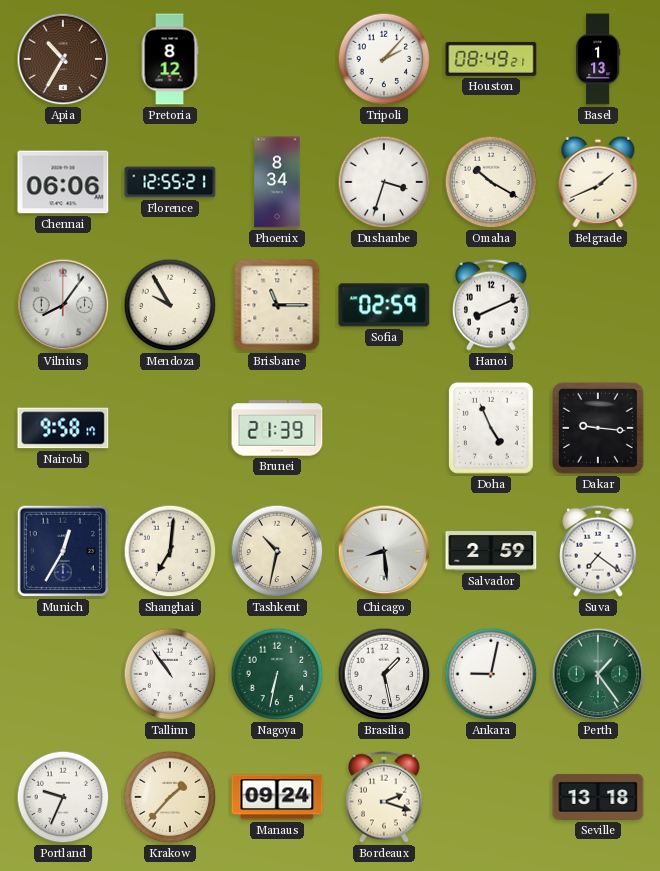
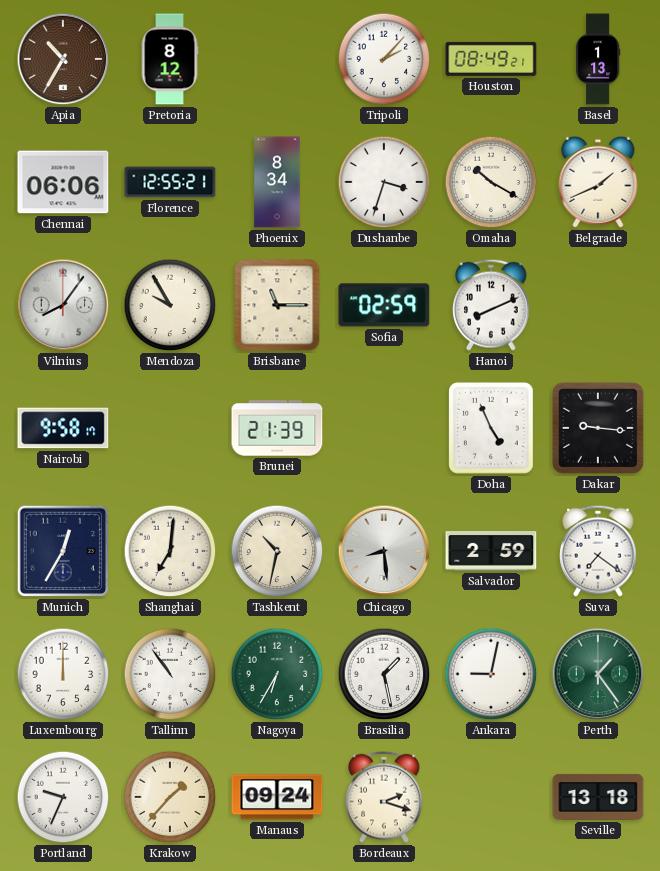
Luxembourg: none -> 12:00
Nagoya: 6:32 -> 6:35
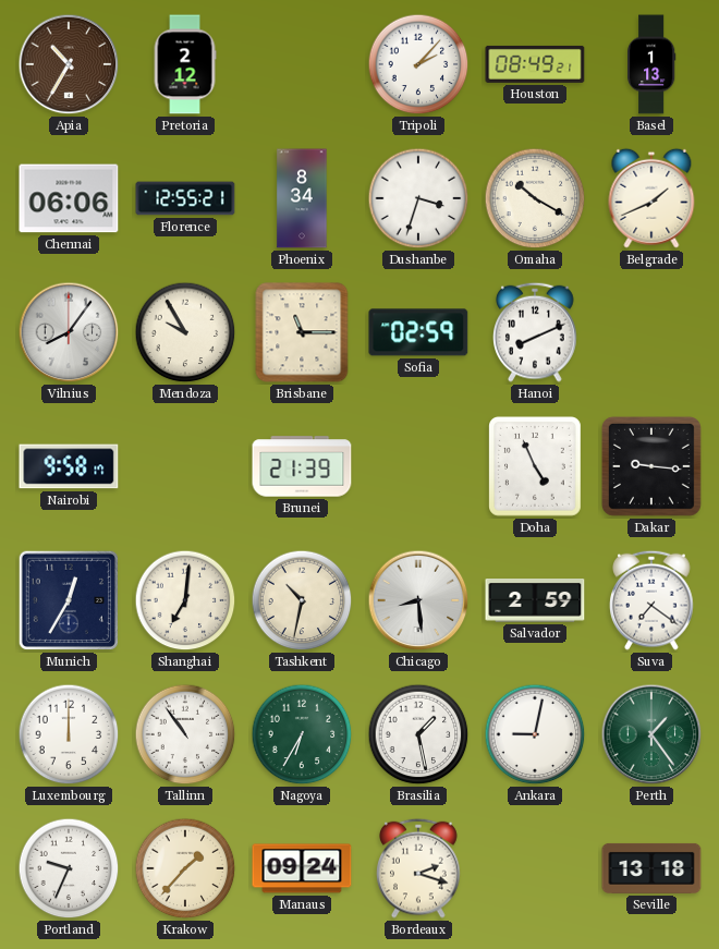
Pretoria: 8:12 -> 2:12
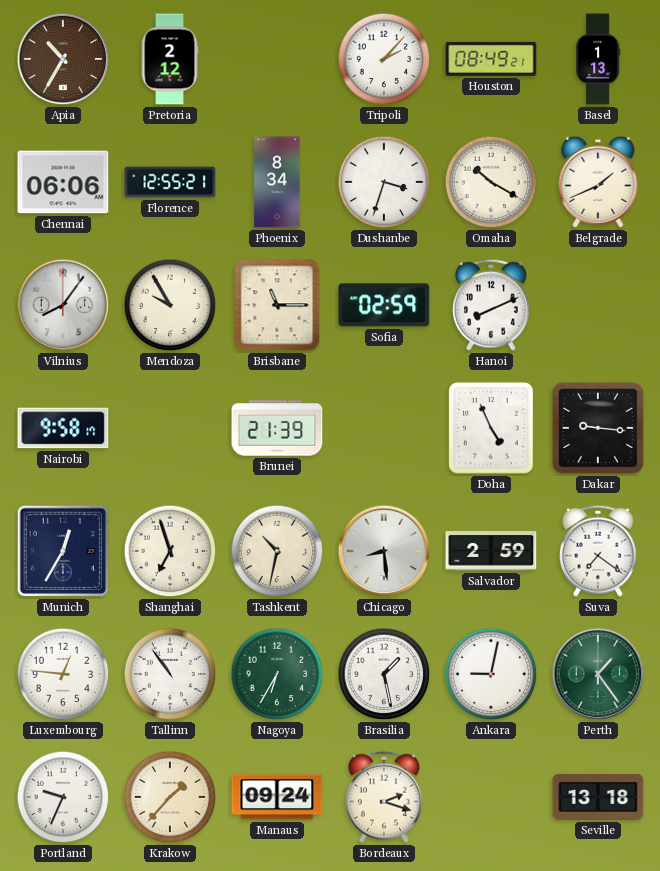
Shanghai: 7:01 -> 6:57
Luxembourg: 12:00 -> 12:46
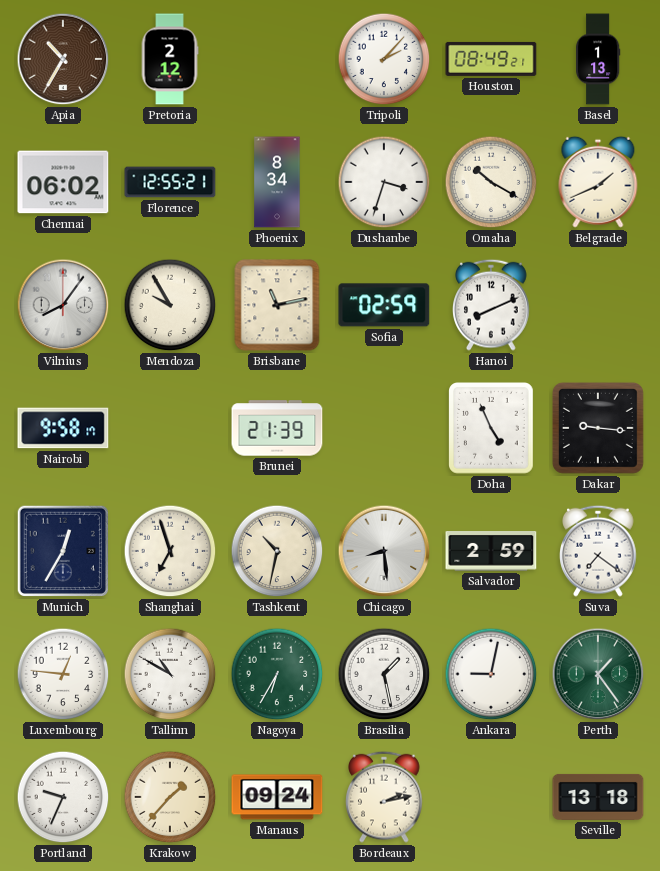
Chennai: 06:06 -> 06:02
Brisbane: 11:15 -> 11:13
Tallinn: 10:54 -> 10:50
Bordeaux: 2:18 -> 2:13
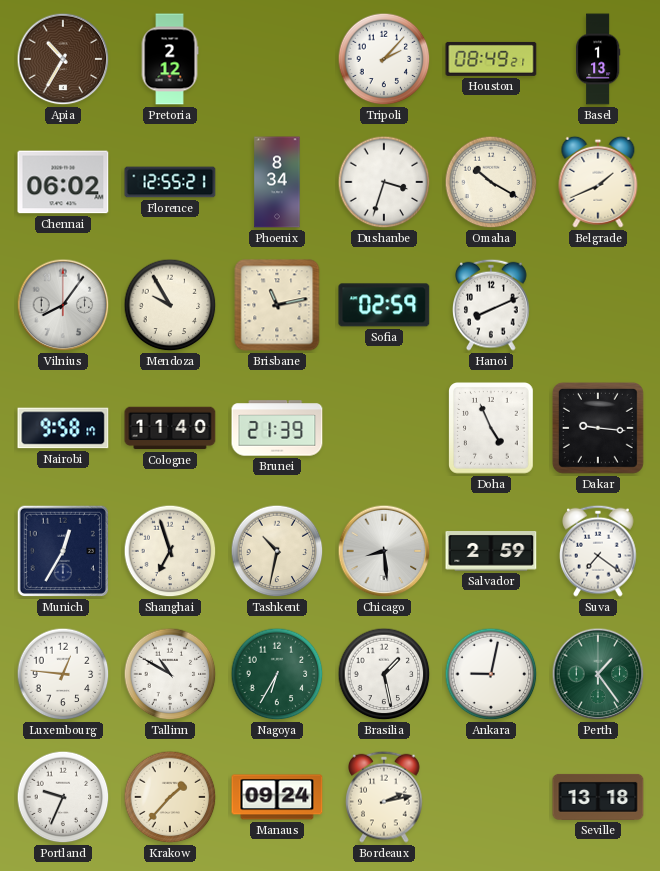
Cologne: none -> 11:40
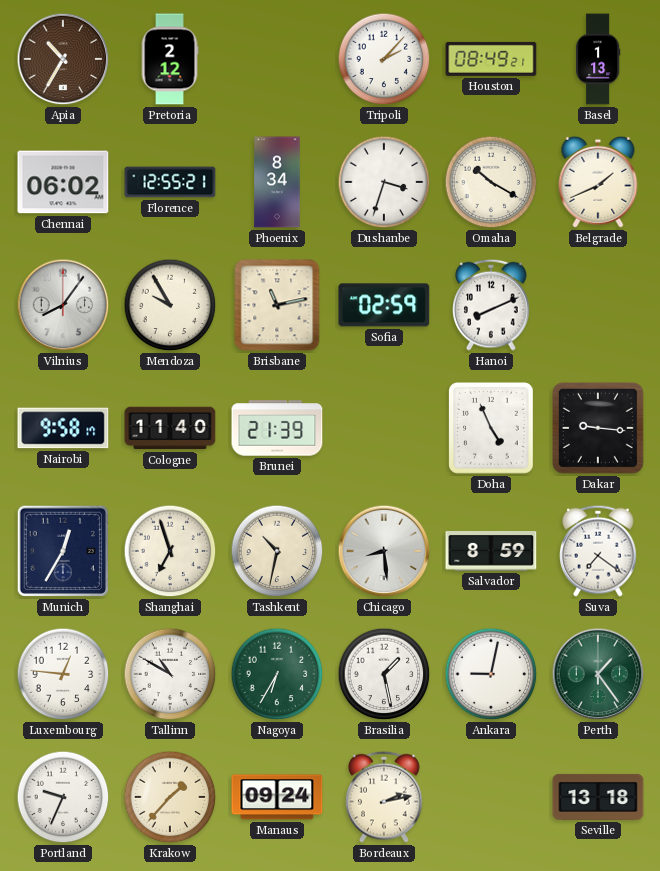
Salvador: 2:59 -> 8:59
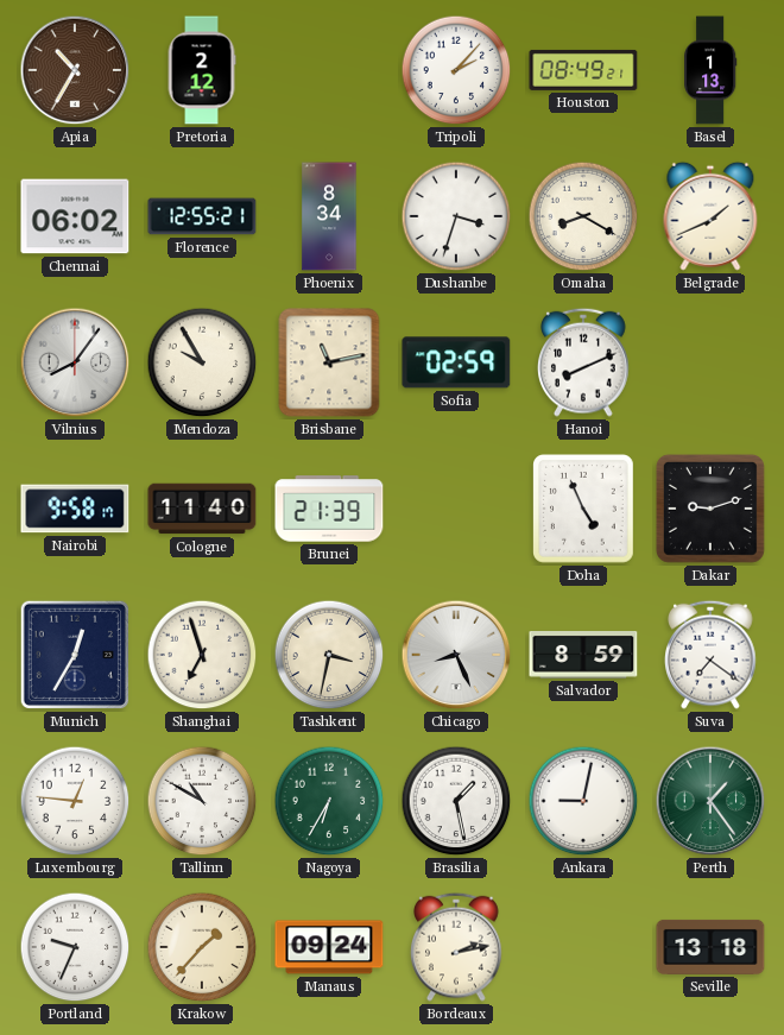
Omaha: 10:20 -> 8:20
Dakar: 9:16 -> 9:12
Tashkent: 10:32 -> 3:32
Chicago: 8:29 -> 8:26
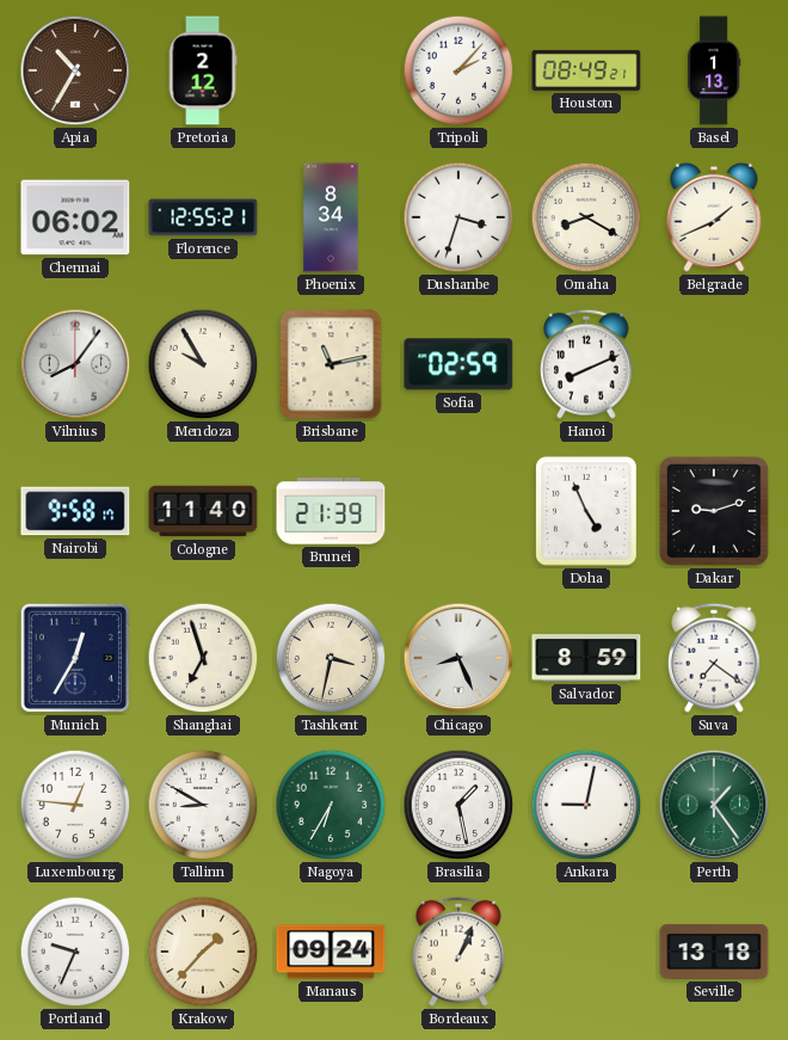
Tallinn: 10:50 -> 8:50
Bordeaux: 2:13 -> 1:04
